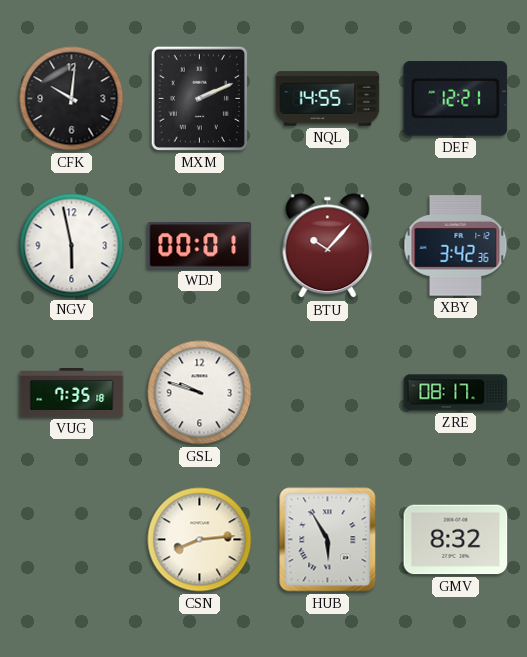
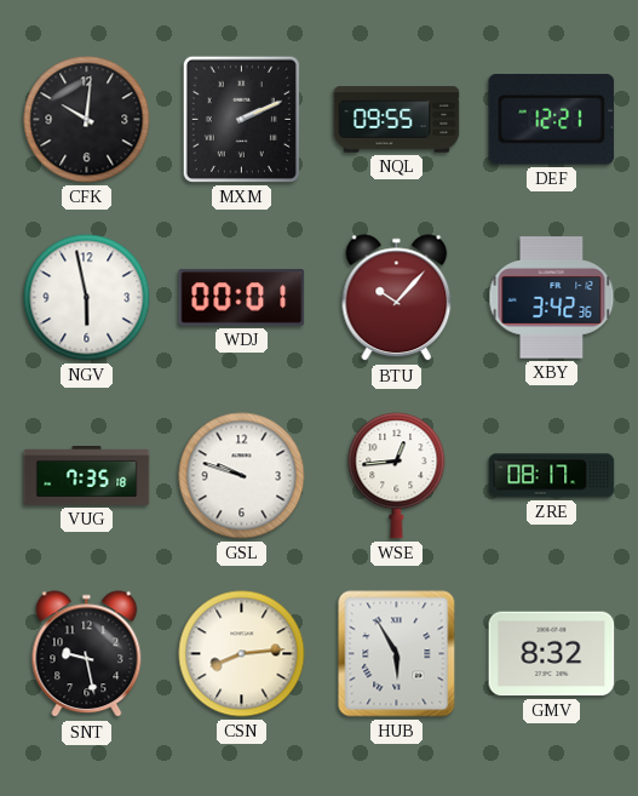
NQL: 14:55 -> 09:55
WSE: none -> 12:44
SNT: none -> 9:28
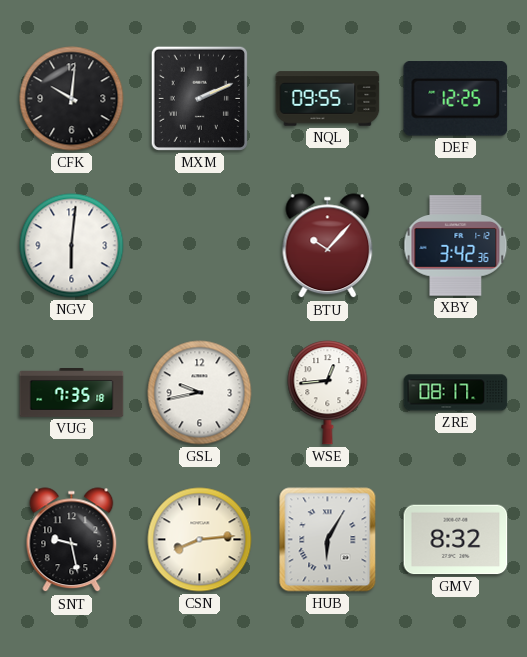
DEF: 12:21 -> 12:25
NGV: 5:58 -> 6:01
WDJ: 00:01 -> none
GSL: 9:48 -> 9:43
HUB: 5:55 -> 6:05
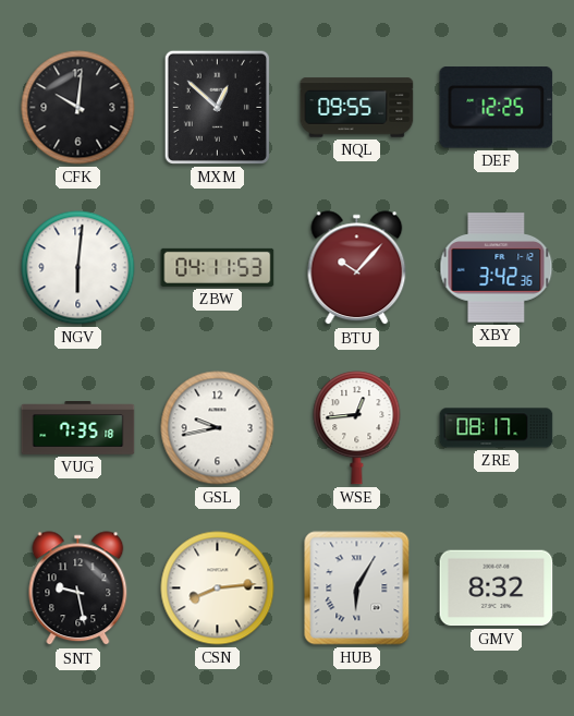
MXM: 2:11 -> 12:52
ZBW: none -> 04:11
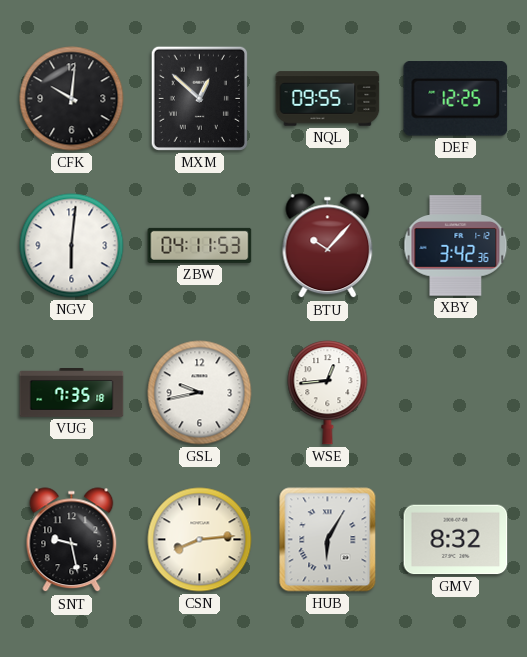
ZRE: 08:17 -> none
